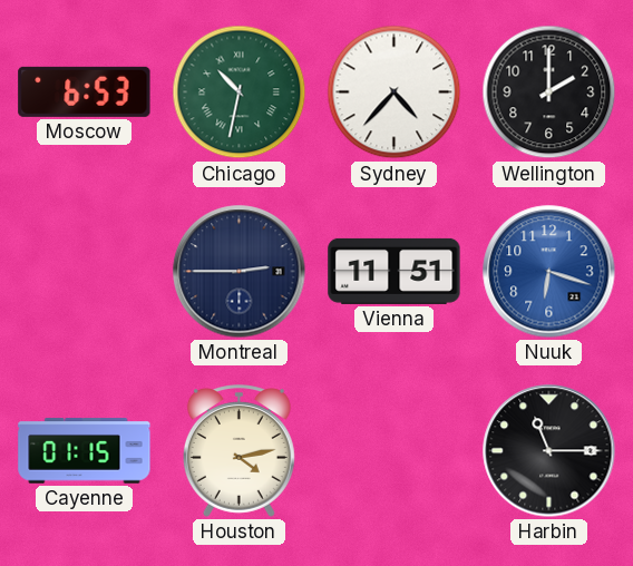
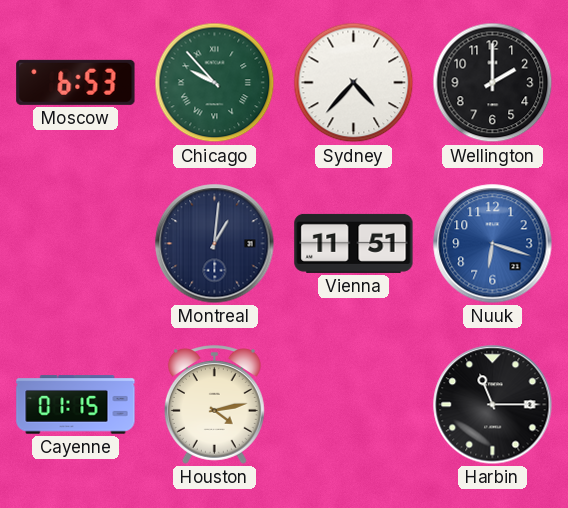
Chicago: 10:32 -> 9:53
Montreal: 2:45 -> 1:01
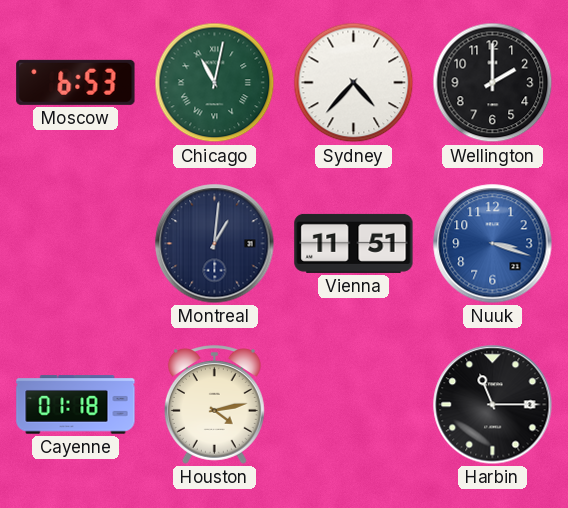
Chicago: 9:53 -> 11:02
Nuuk: 6:18 -> 3:18
Cayenne: 01:15 -> 01:18
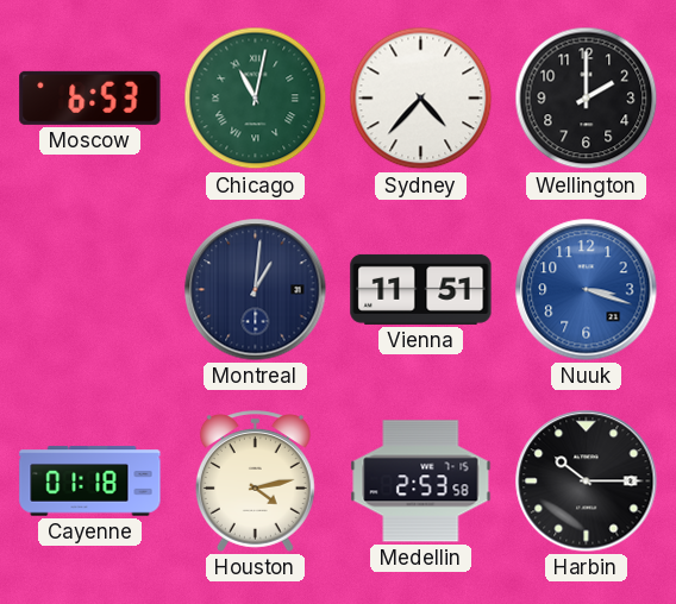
Medellin: none -> 2:53
Harbin: 11:15 -> 10:15
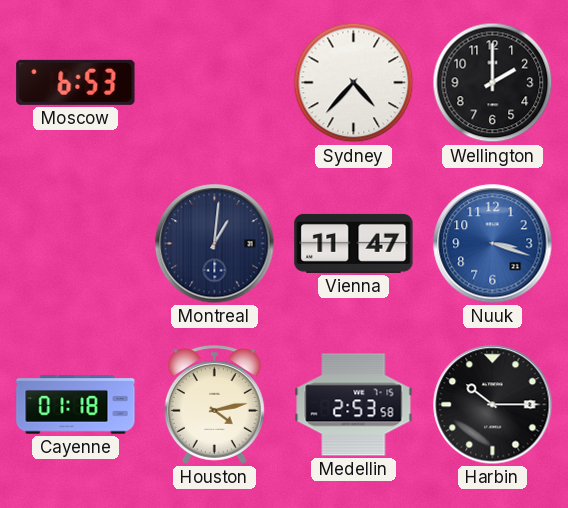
Chicago: 11:02 -> none
Vienna: 11:51 -> 11:47
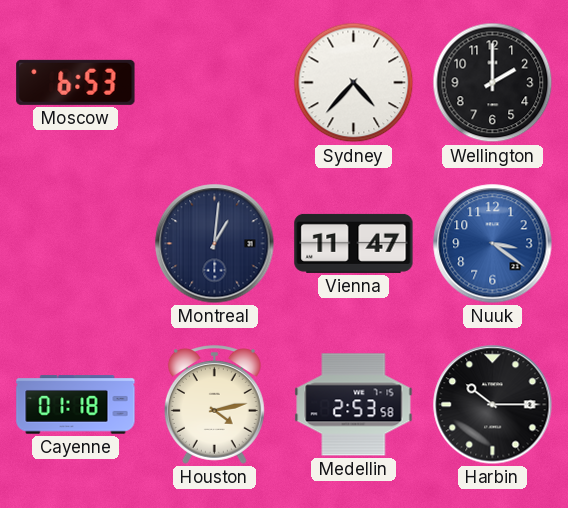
Nuuk: 3:18 -> 3:21
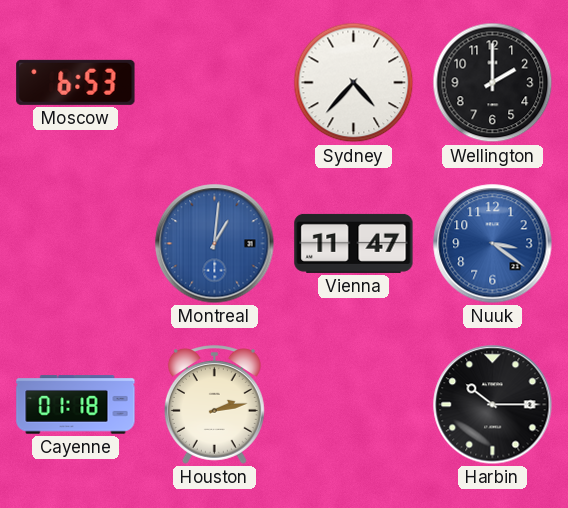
Montreal dial: navy -> blue
Houston: 4:13 -> 2:13
Medellin: 2:53 -> none
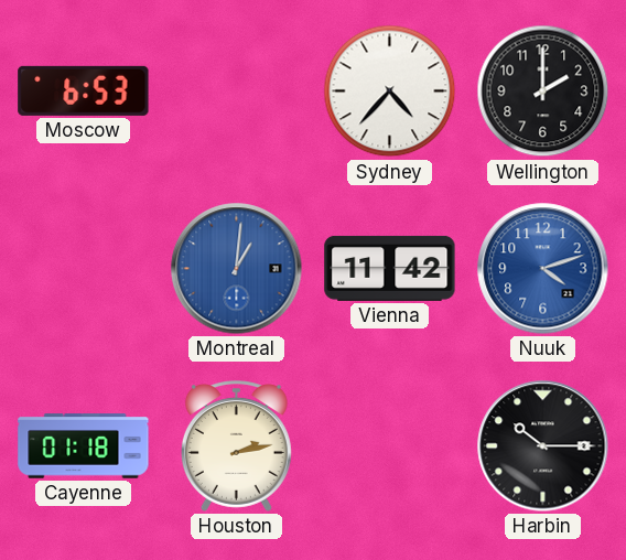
Vienna: 11:47 -> 11:42
Nuuk: 3:21 -> 4:12
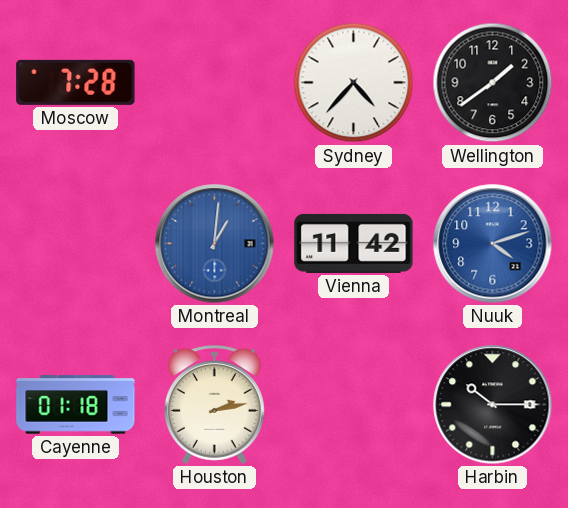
Moscow: 6:53 -> 7:28
Wellington: 2:00 -> 1:39
